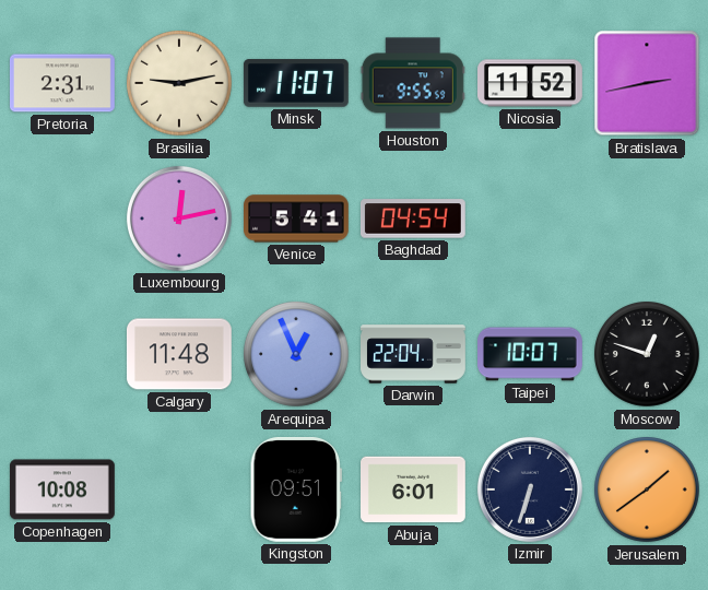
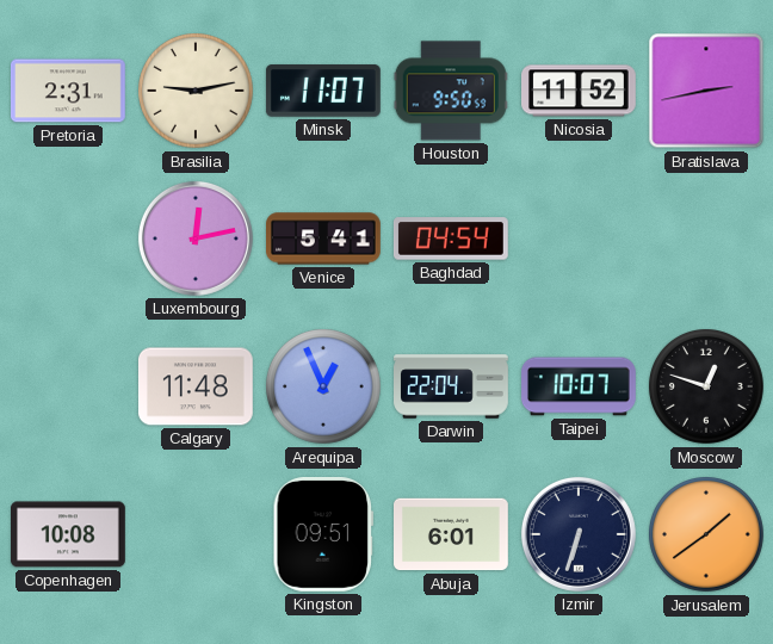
Houston: 9:55 -> 9:50
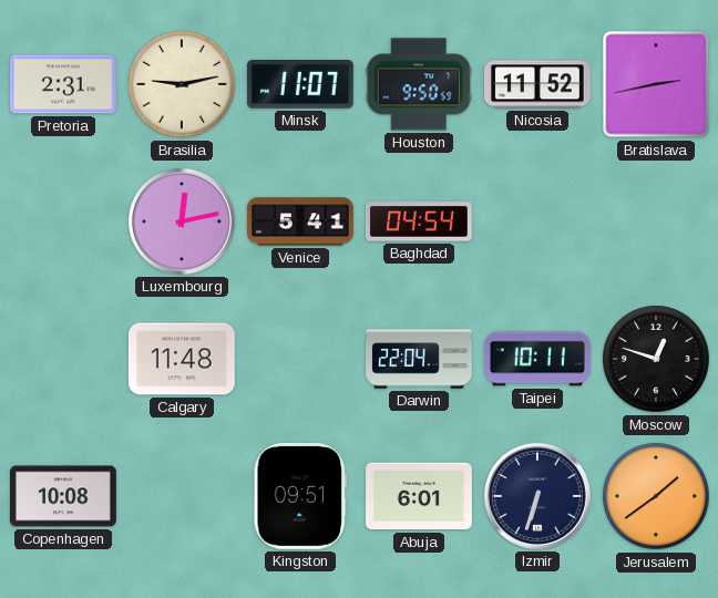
Arequipa: 12:56 -> none
Taipei: 10:07 -> 10:11
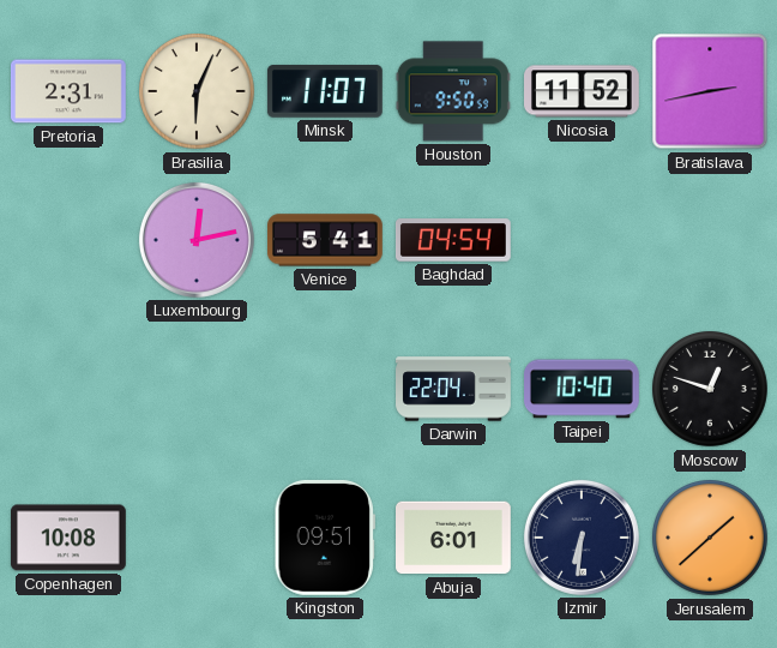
Brasilia: 9:13 -> 6:04
Calgary: 11:48 -> none
Taipei: 10:11 -> 10:40
Izmir: 6:33 -> 6:31
Jerusalem: 1:39 -> 1:38
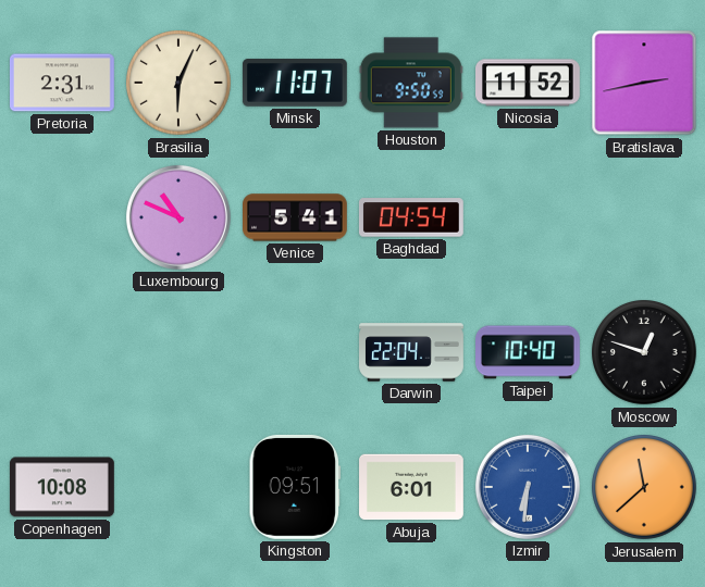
Luxembourg: 12:13 -> 10:49
Izmir dial: navy -> blue
Jerusalem: 1:38 -> 11:38
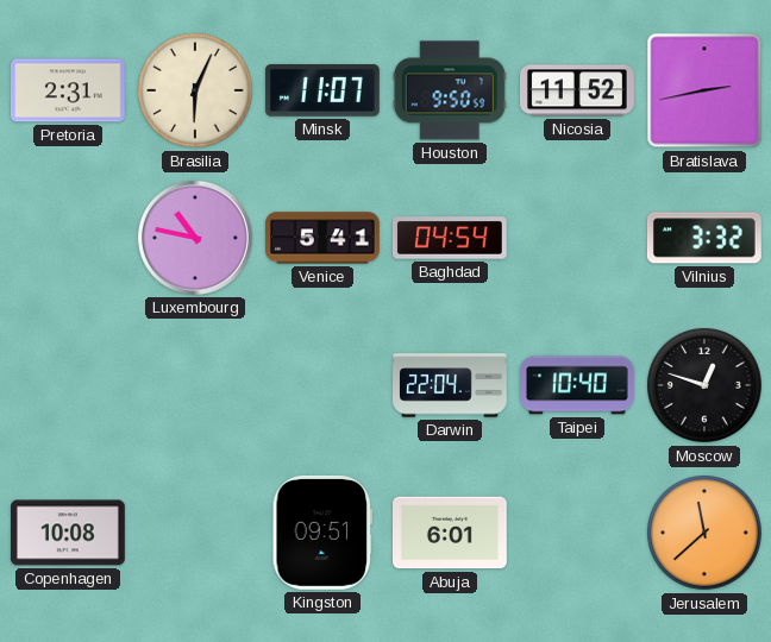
Luxembourg: 10:49 -> 10:47
Vilnius: none -> 3:32
Izmir: 6:31 -> none
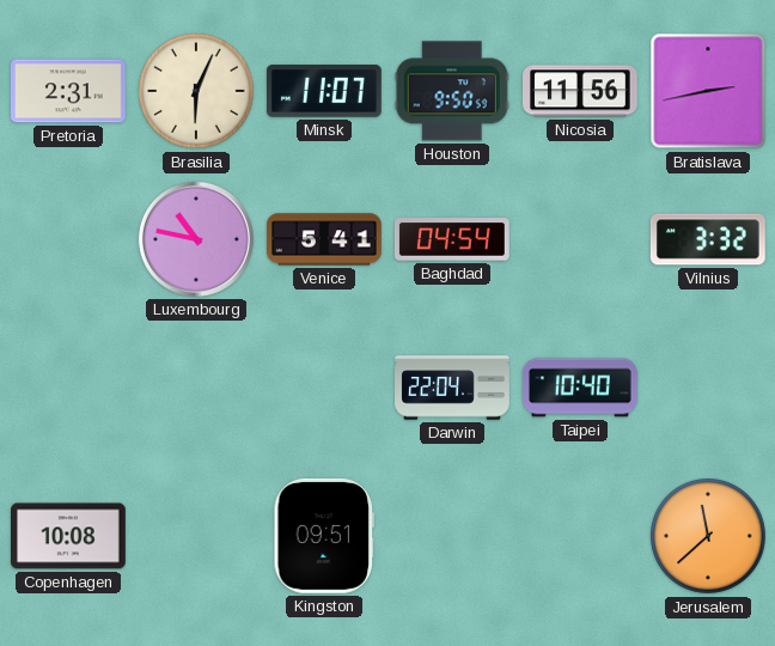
Nicosia: 11:52 -> 11:56
Moscow: 12:48 -> none
Abuja: 6:01 -> none
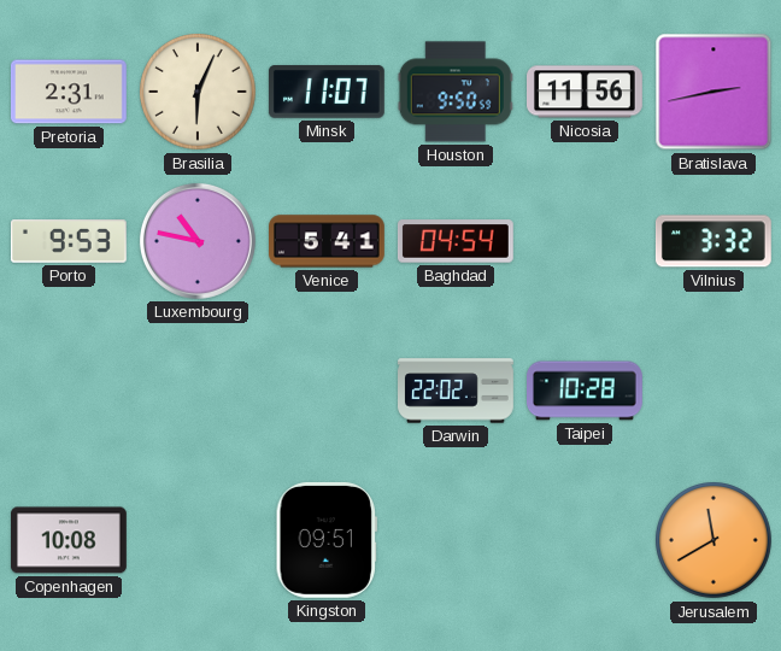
Porto: none -> 9:53
Darwin: 22:04 -> 22:02
Taipei: 10:40 -> 10:28
Jerusalem: 11:38 -> 11:40
